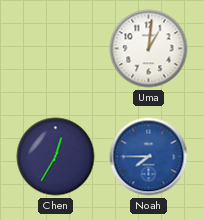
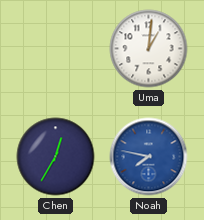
Noah: 7:45 -> 7:47
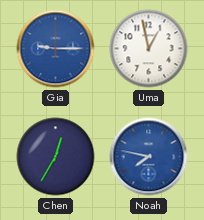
Gia: none -> 9:15
Uma: 1:01 -> 12:58
